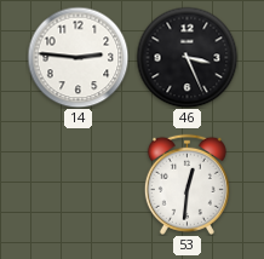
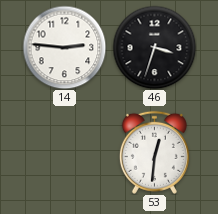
46: 3:26 -> 3:33
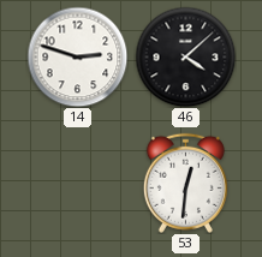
14: 2:46 -> 2:48
46: 3:33 -> 4:08
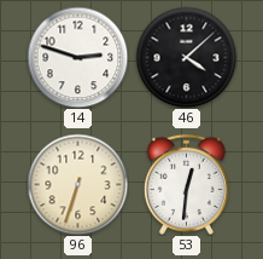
96: none -> 6:33
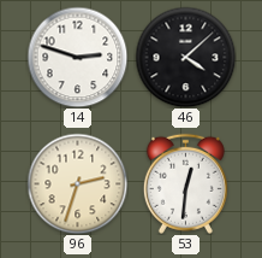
96: 6:33 -> 2:33
